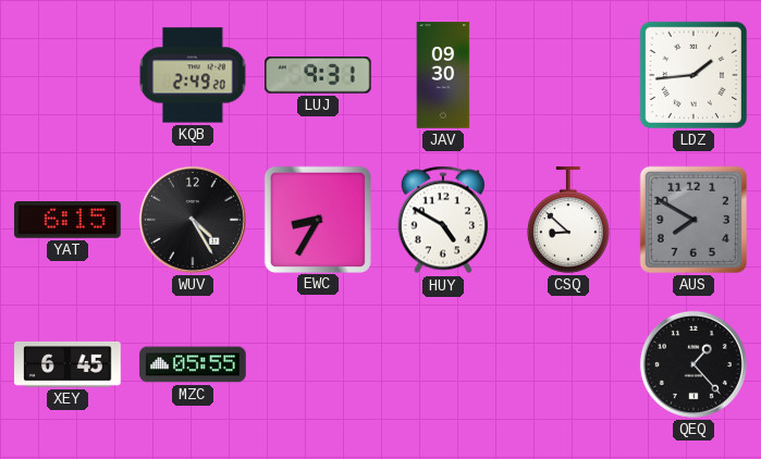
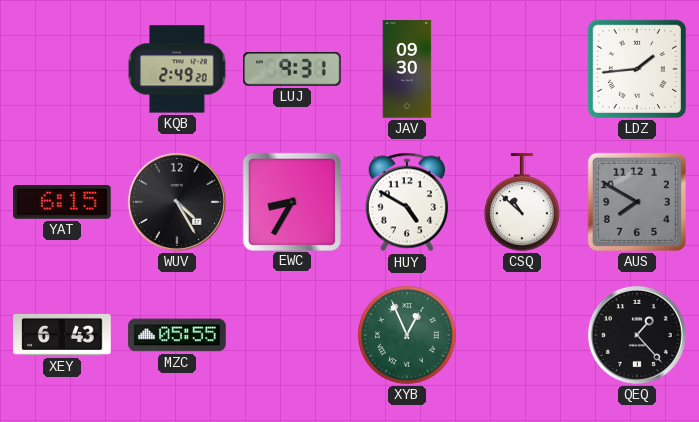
CSQ: 8:52 -> 10:52
XEY: 6:45 -> 6:43
XYB: none -> 12:56
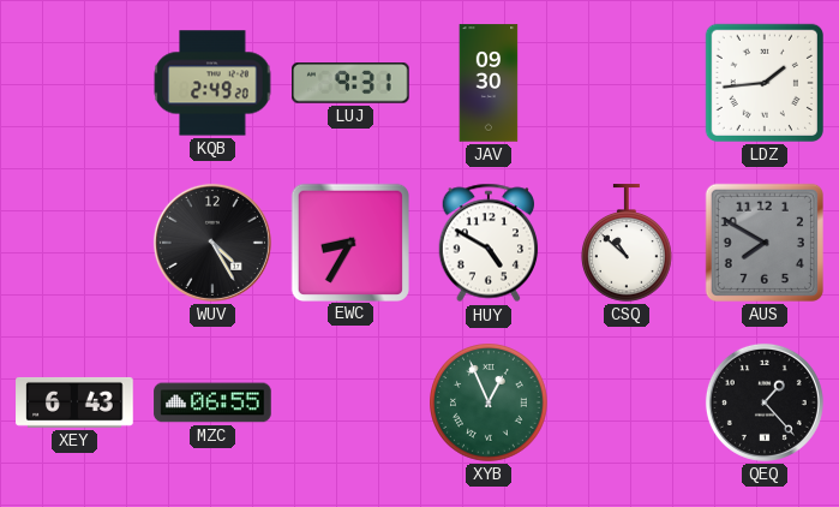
YAT: 6:15 -> none
MZC: 05:55 -> 06:55
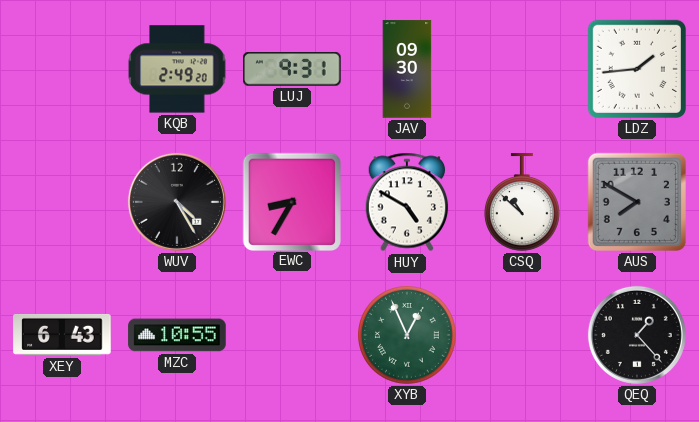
MZC: 06:55 -> 10:55
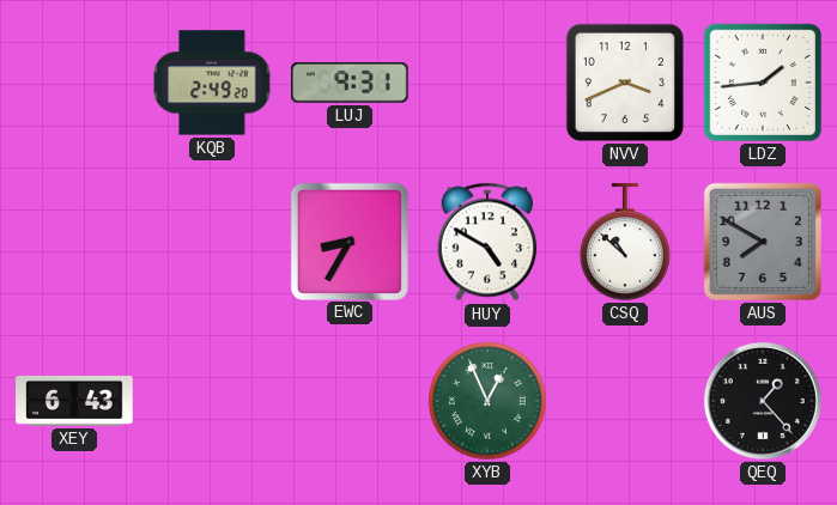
JAV: 09:30 -> none
NVV: none -> 3:41
WUV: 4:25 -> none
MZC: 10:55 -> none
